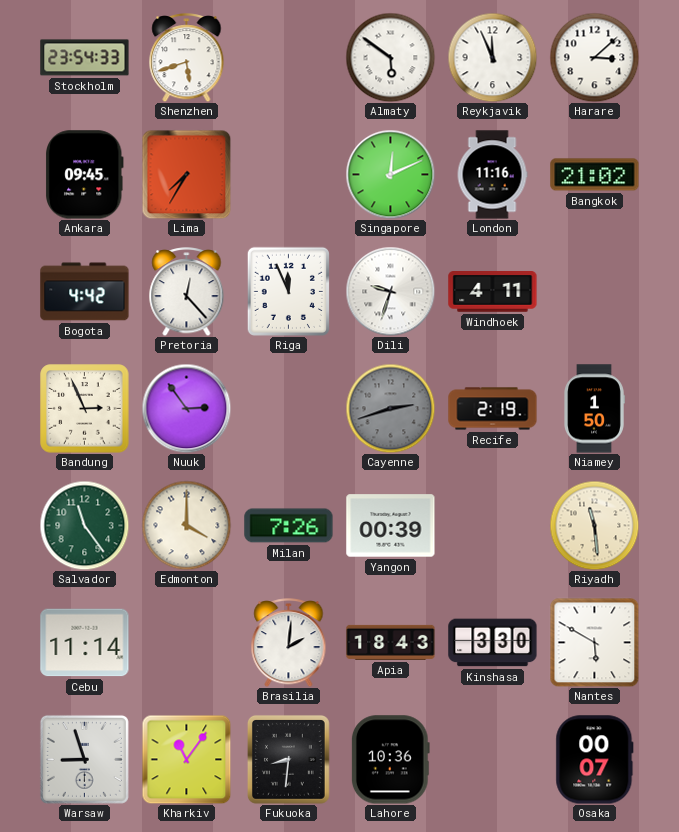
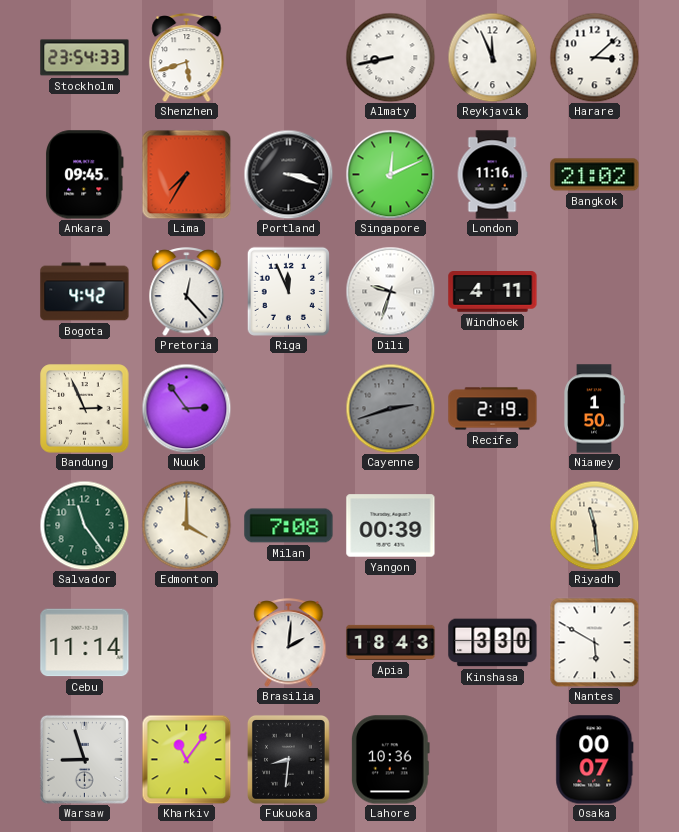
Almaty: 5:51 -> 8:43
Portland: none -> 3:18
Milan: 7:26 -> 7:08
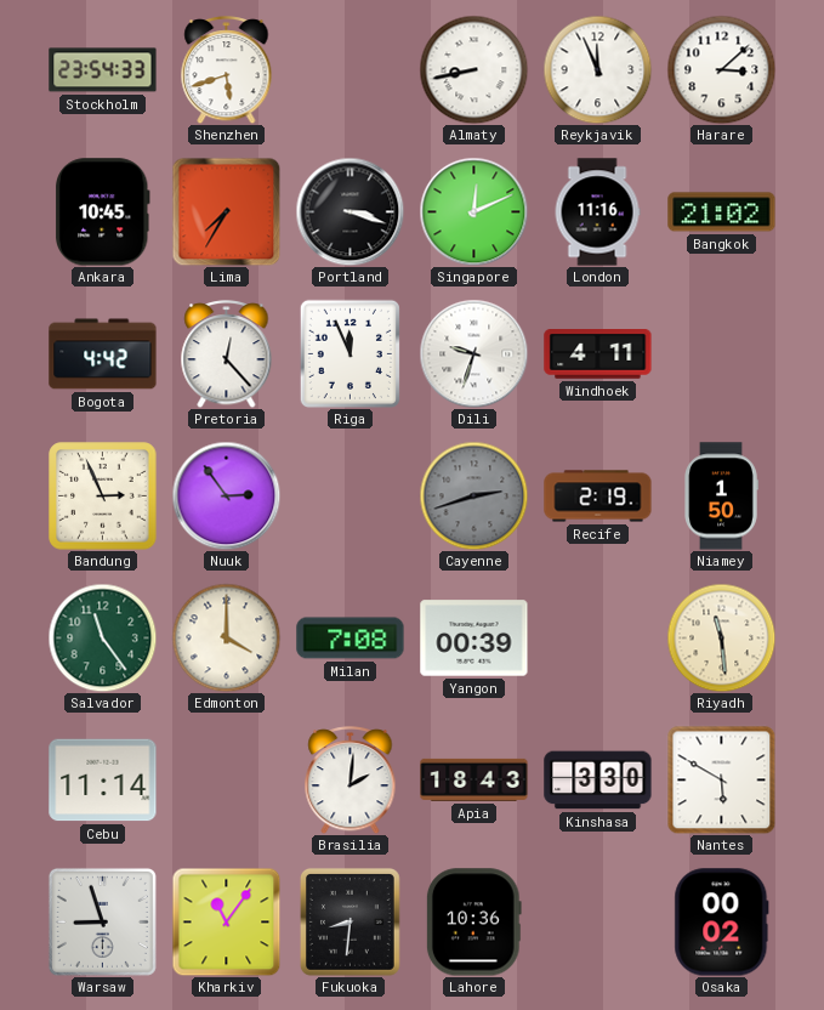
Ankara: 09:45 -> 10:45
Osaka: 00:07 -> 00:02
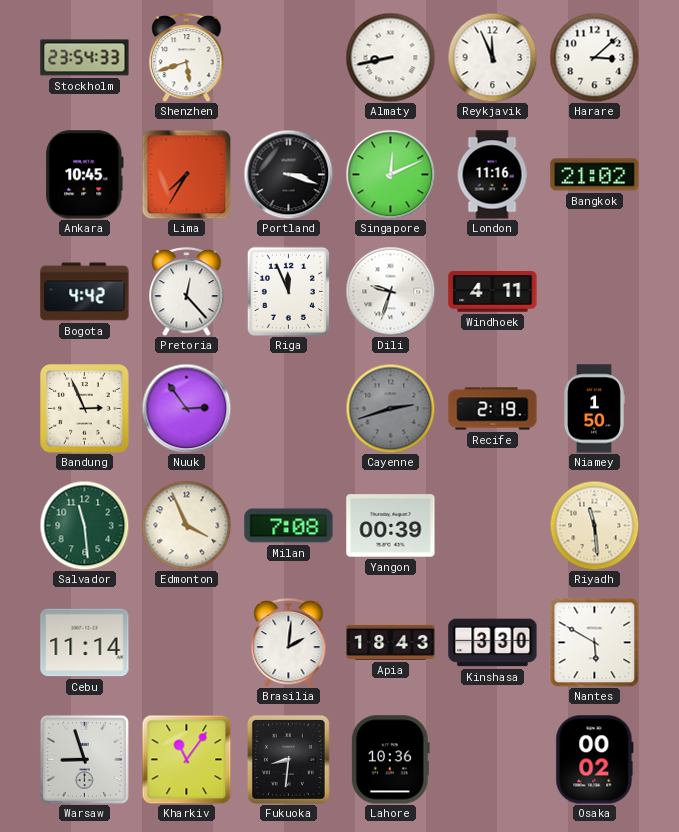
Salvador: 11:24 -> 11:29
Edmonton: 4:00 -> 3:56
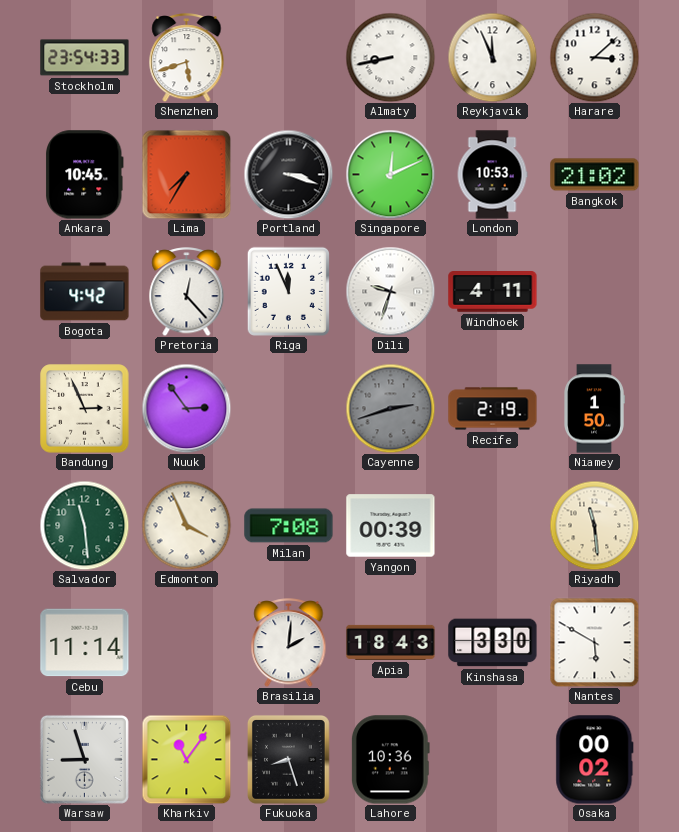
London: 11:16 -> 10:53
Fukuoka: 8:31 -> 8:27
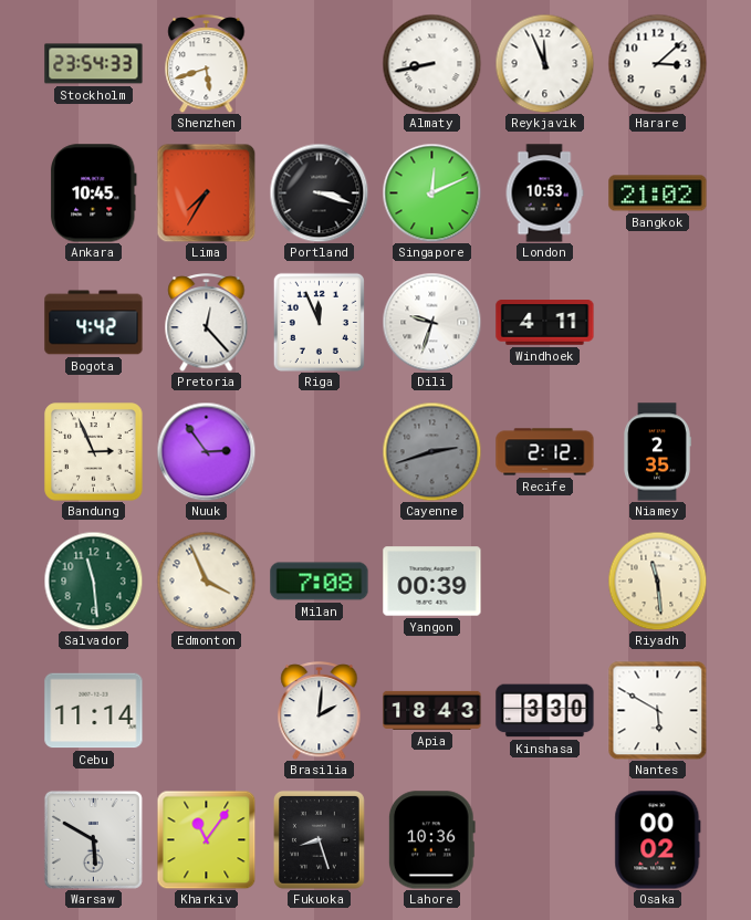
Recife: 2:19 -> 2:12
Niamey: 1:50 -> 2:35
Warsaw: 8:57 -> 5:50
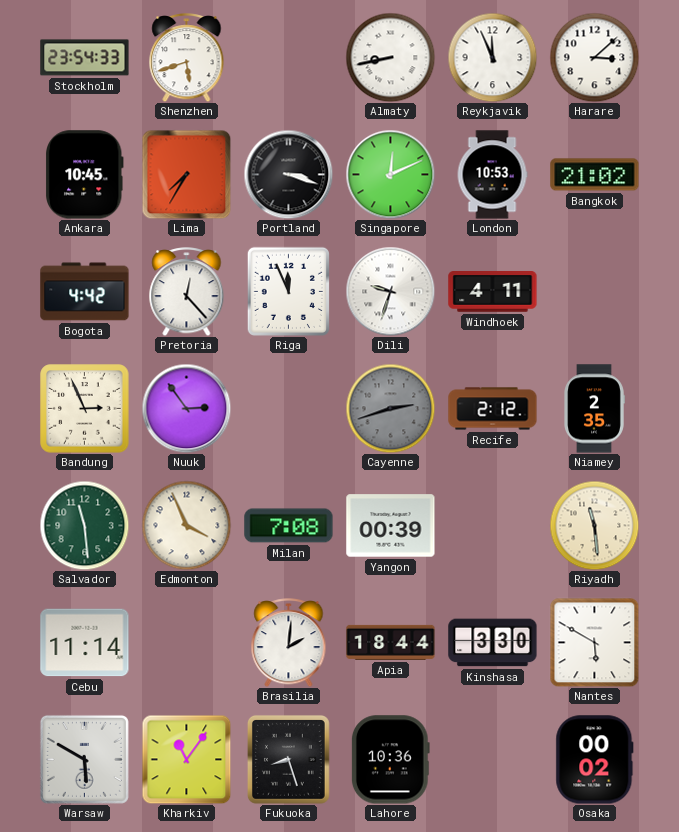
Apia: 18:43 -> 18:44
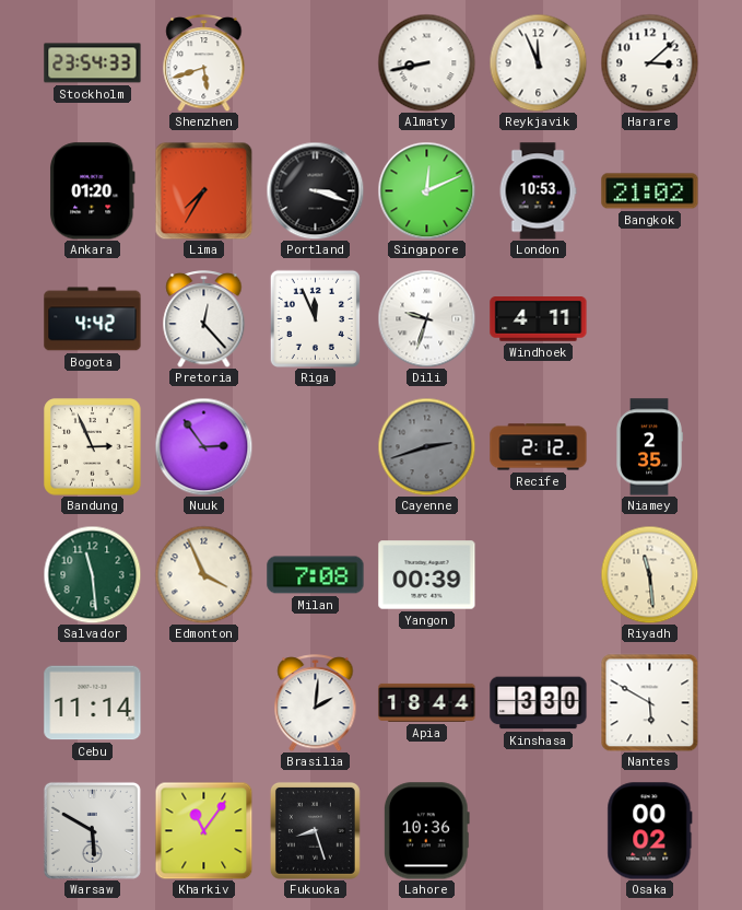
Ankara: 10:45 -> 01:20
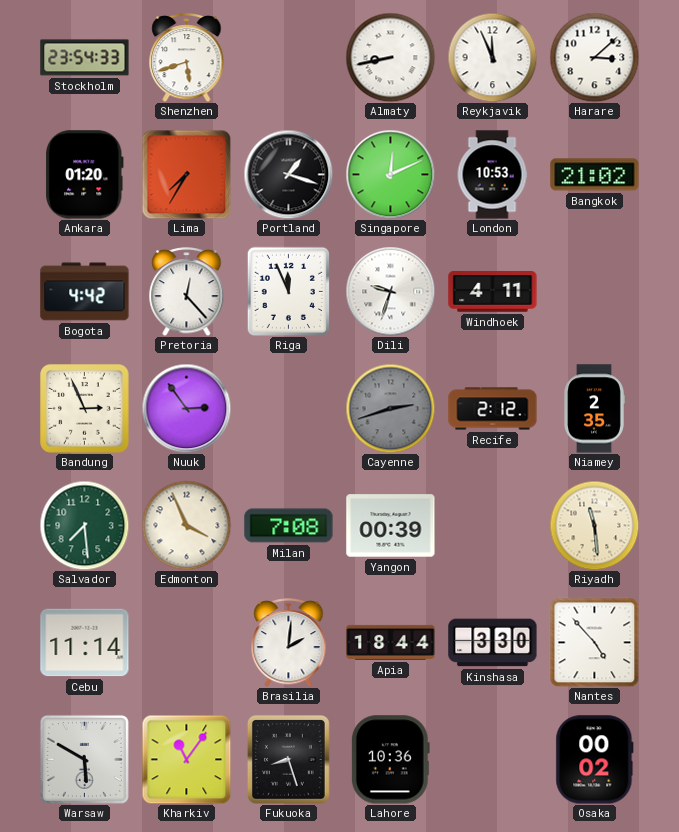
Portland: 3:18 -> 1:18
Salvador: 11:29 -> 7:29
Nantes: 5:50 -> 4:53
